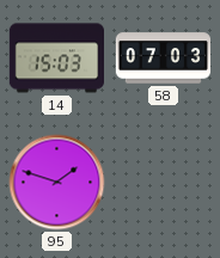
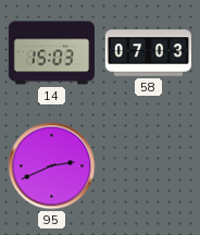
95: 1:48 -> 2:41
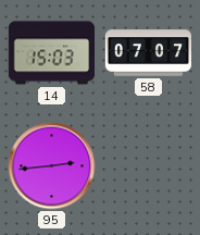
58: 07:03 -> 07:07
95: 2:41 -> 2:44
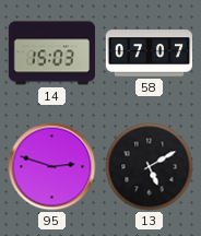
95: 2:44 -> 2:48
13: none -> 5:10
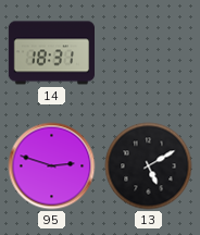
14: 15:03 -> 18:31
58: 07:07 -> none
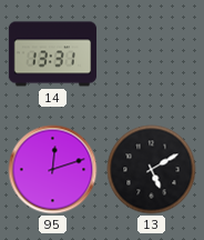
14: 18:31 -> 13:31
95: 2:48 -> 12:12
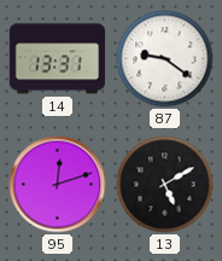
87: none -> 9:21
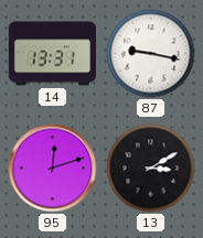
87: 9:21 -> 9:17
13: 5:10 -> 3:10
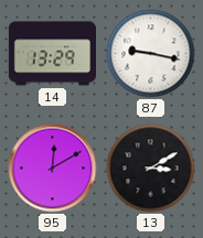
14: 13:31 -> 13:29
95: 12:12 -> 12:10
